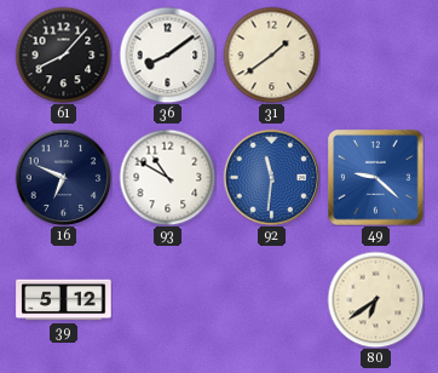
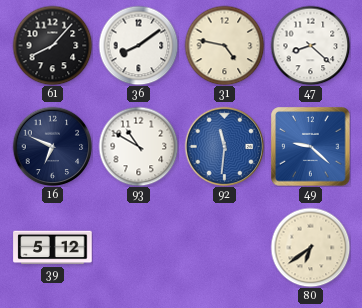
31: 1:39 -> 4:47
47: none -> 8:22
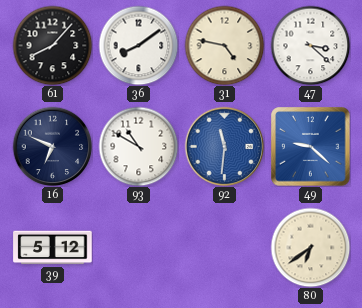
47: 8:22 -> 3:22
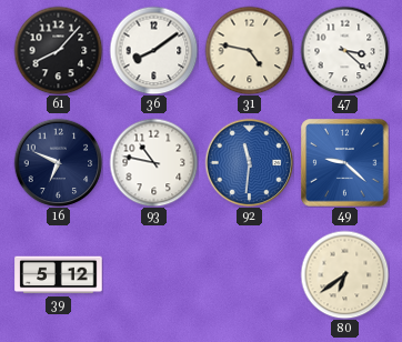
93: 10:50 -> 10:47
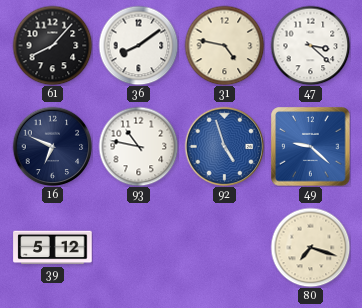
92: 11:31 -> 4:57
80: 6:39 -> 7:18
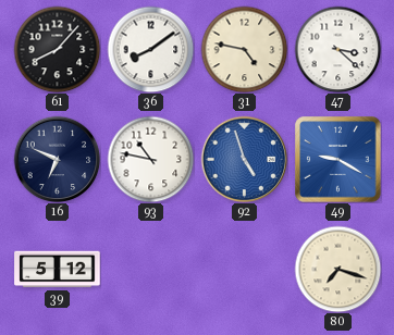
49: 9:22 -> 9:20
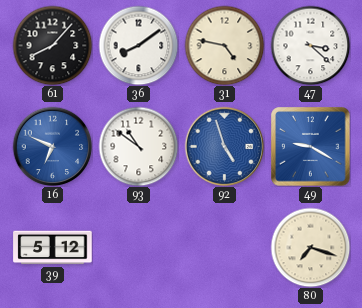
16 dial: navy -> blue
93: 10:47 -> 10:51
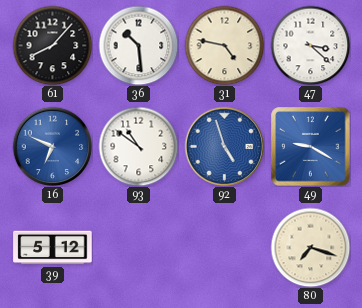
36: 8:09 -> 10:29
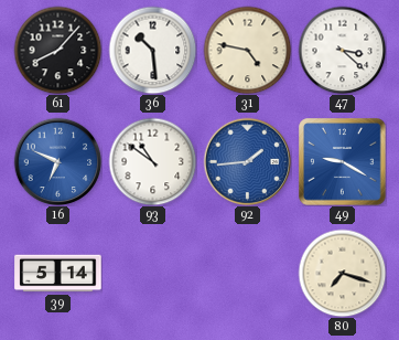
92: 4:57 -> 1:44
39: 5:12 -> 5:14
